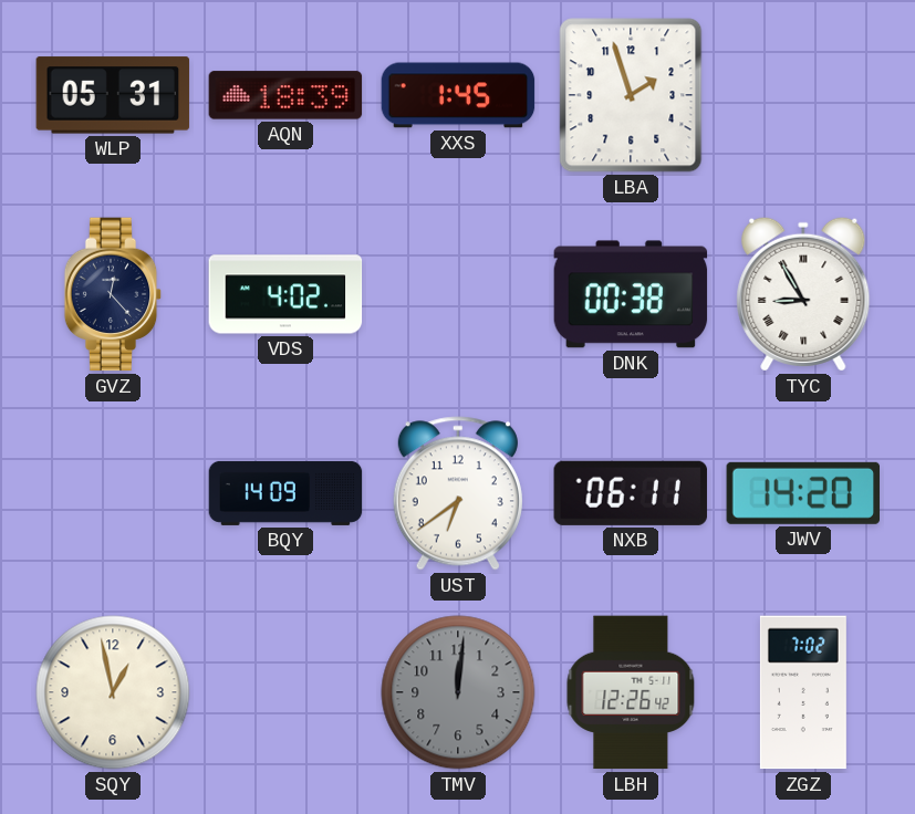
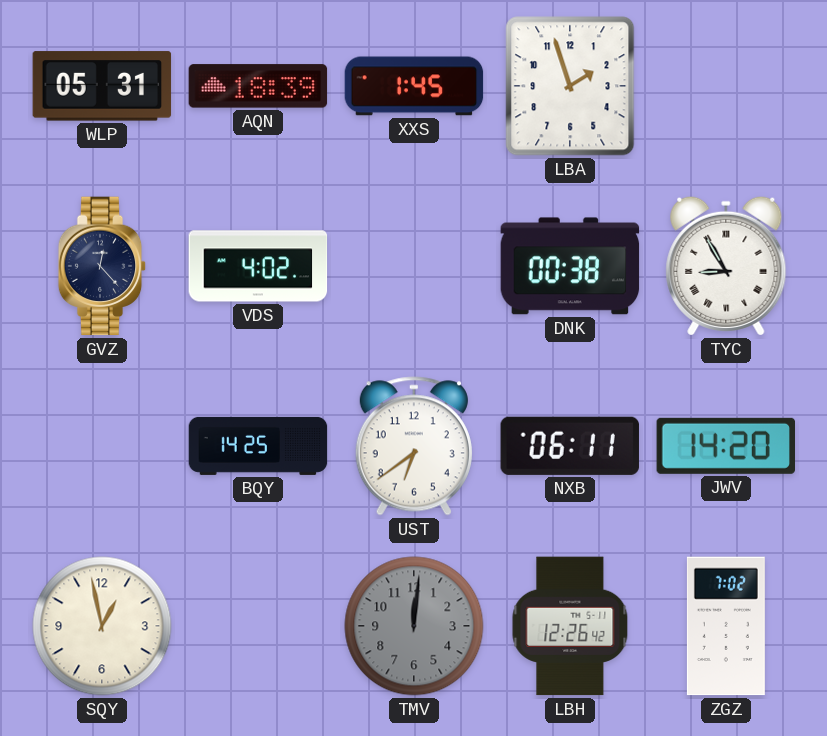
BQY: 14:09 -> 14:25
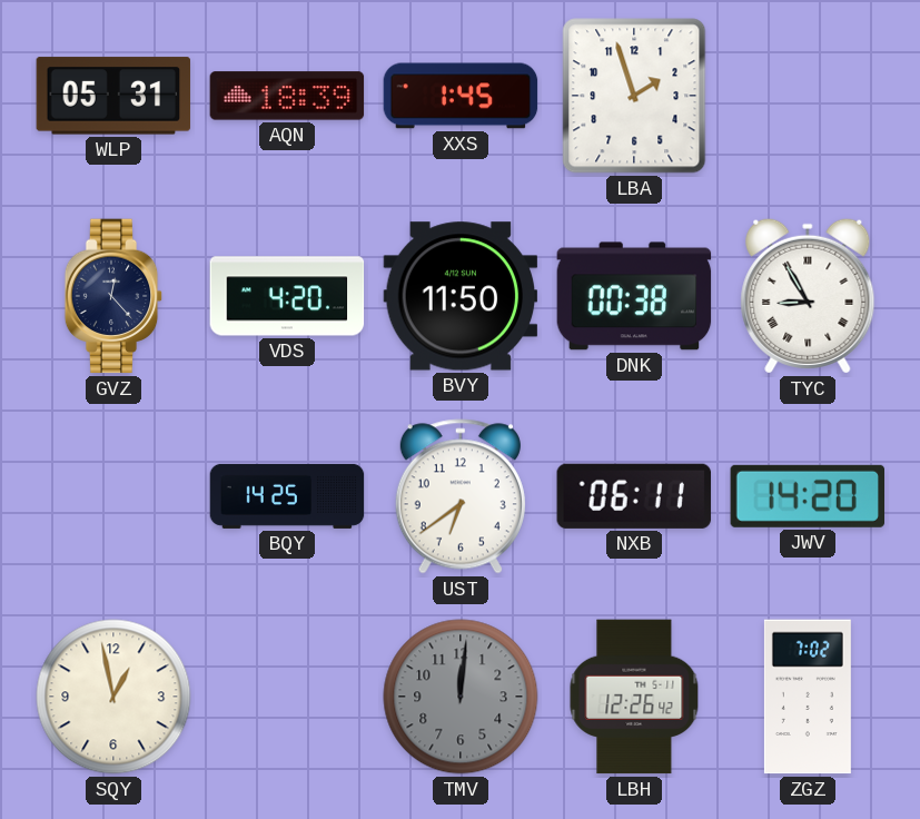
VDS: 4:02 -> 4:20
BVY: none -> 11:50
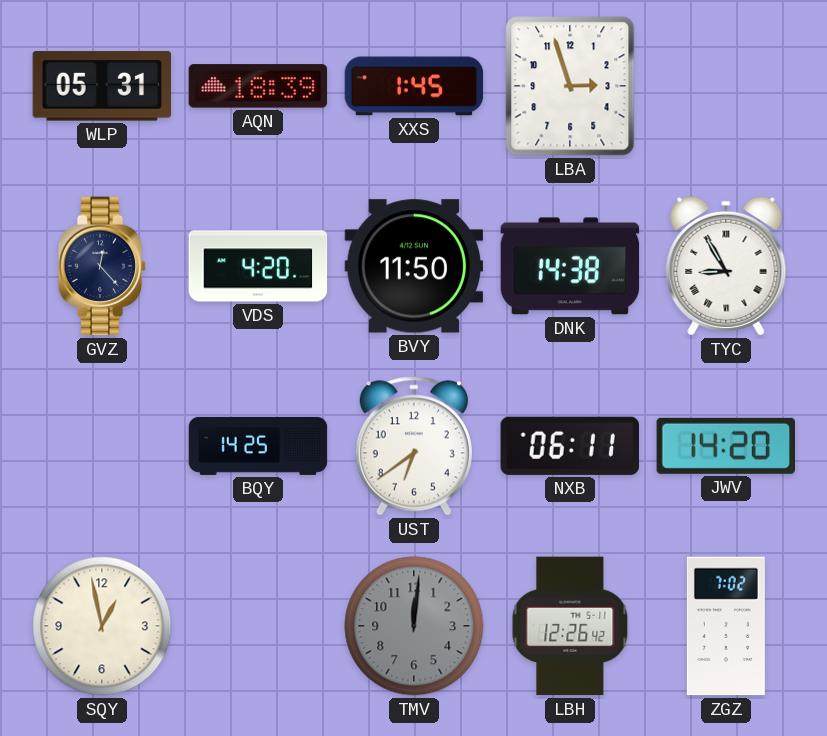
LBA: 1:57 -> 2:57
DNK: 00:38 -> 14:38
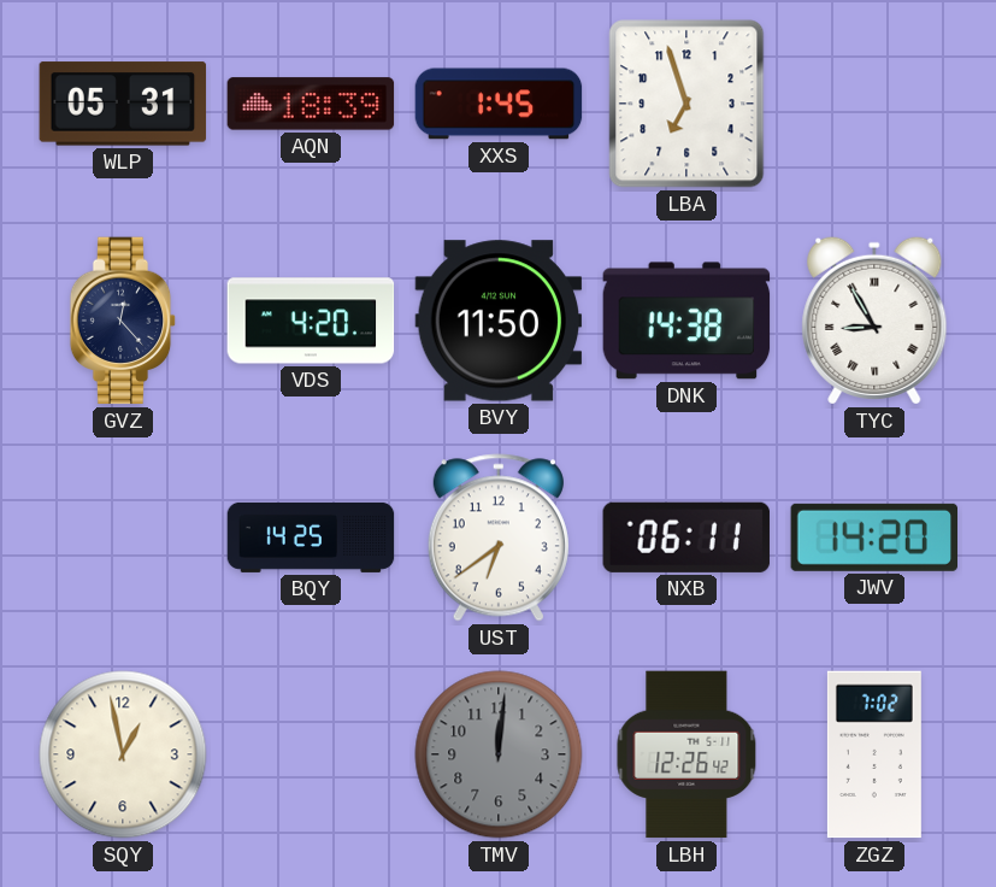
LBA: 2:57 -> 6:57
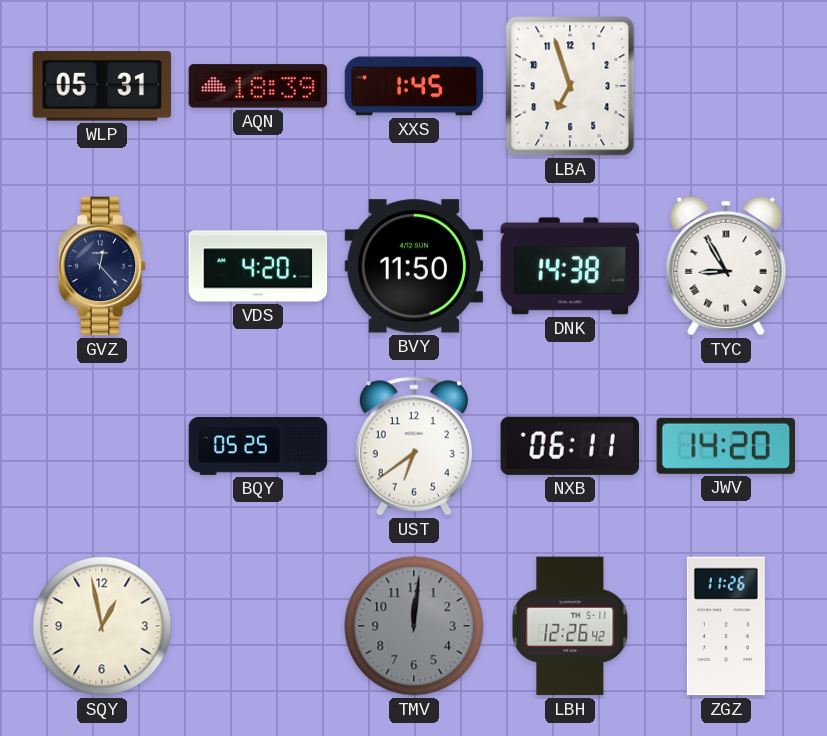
BQY: 14:25 -> 05:25
ZGZ: 7:02 -> 11:26
